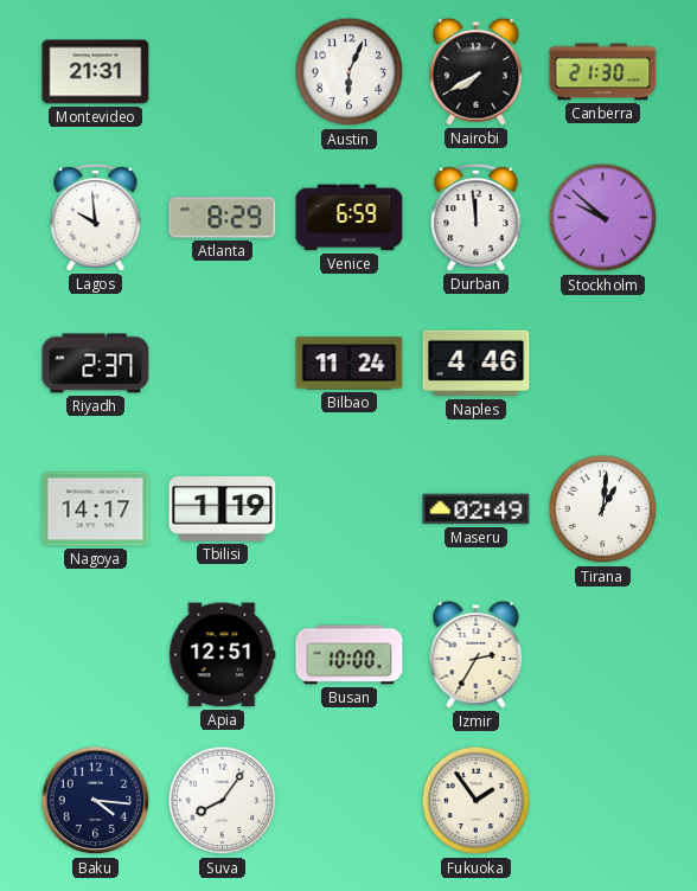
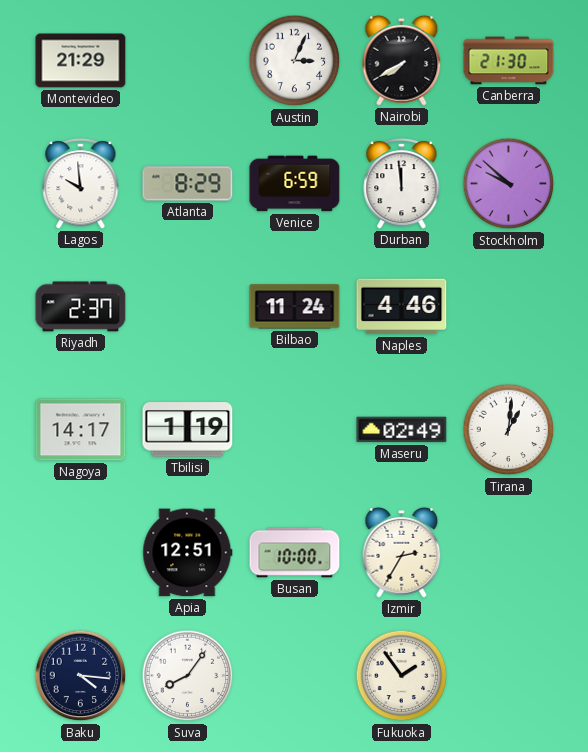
Montevideo: 21:31 -> 21:29
Austin: 6:04 -> 3:04
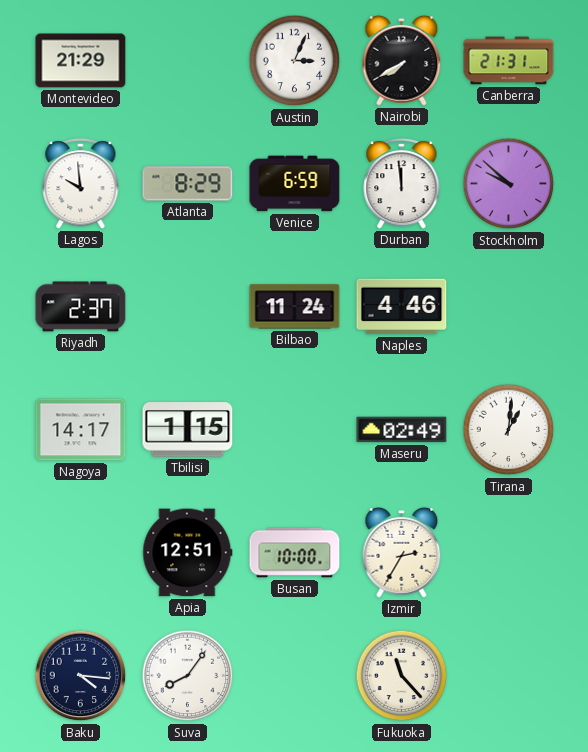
Canberra: 21:30 -> 21:31
Tbilisi: 1:19 -> 1:15
Fukuoka: 1:54 -> 11:23
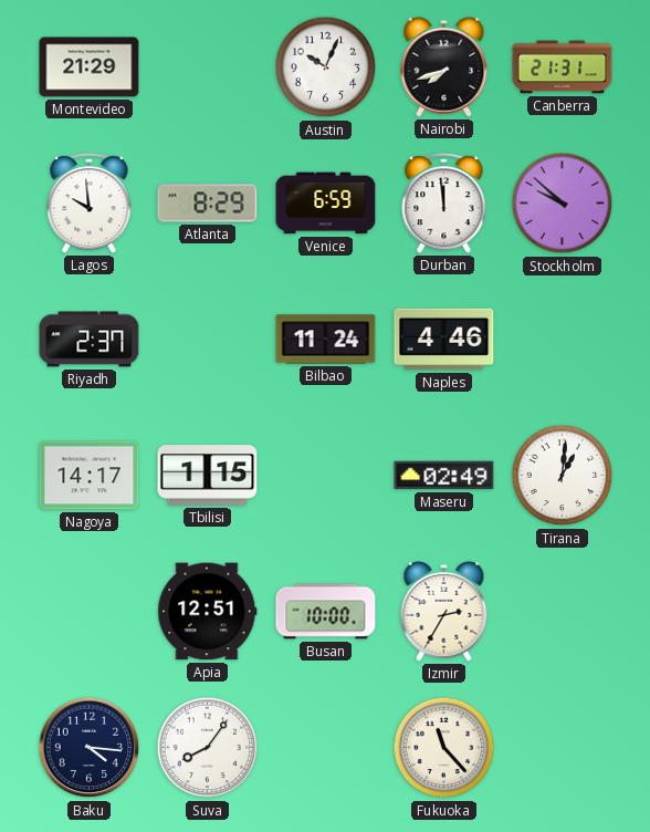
Austin: 3:04 -> 10:04
Nairobi: 7:40 -> 7:42
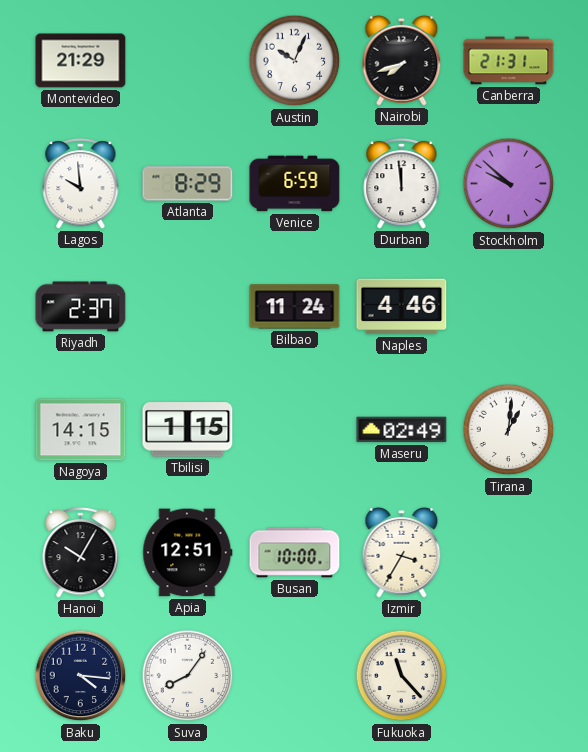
Nagoya: 14:17 -> 14:15
Hanoi: none -> 10:05
Izmir: 2:35 -> 3:35
